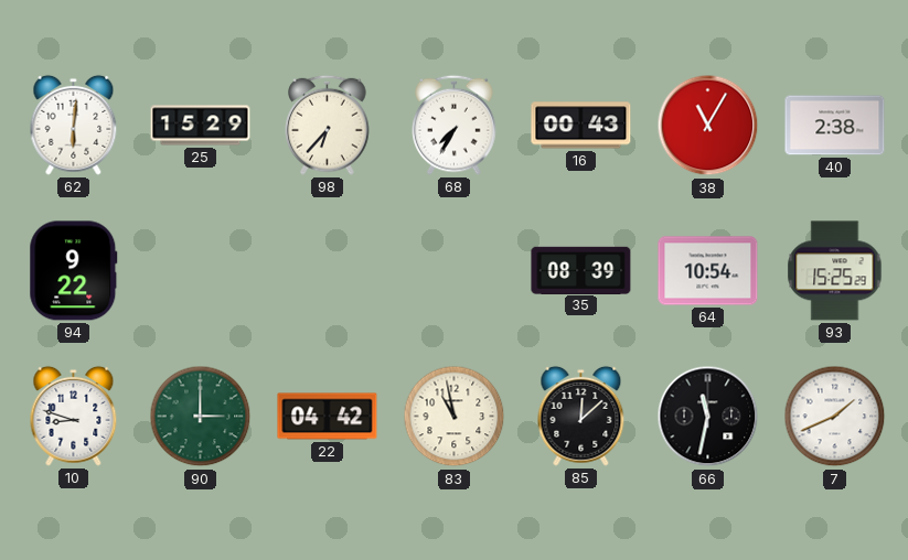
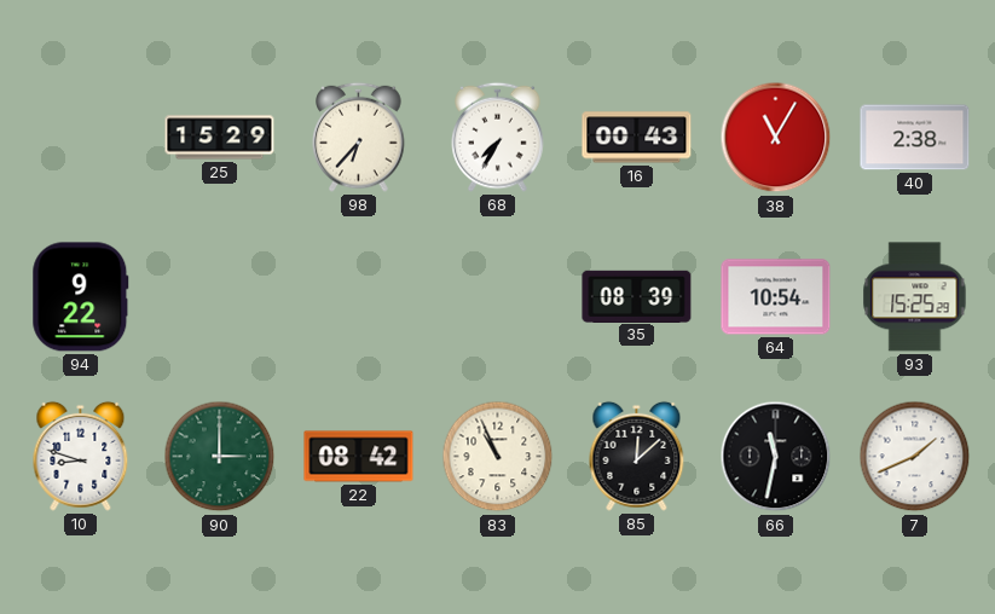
62: 6:01 -> none
22: 04:42 -> 08:42
83: 10:58 -> 10:56
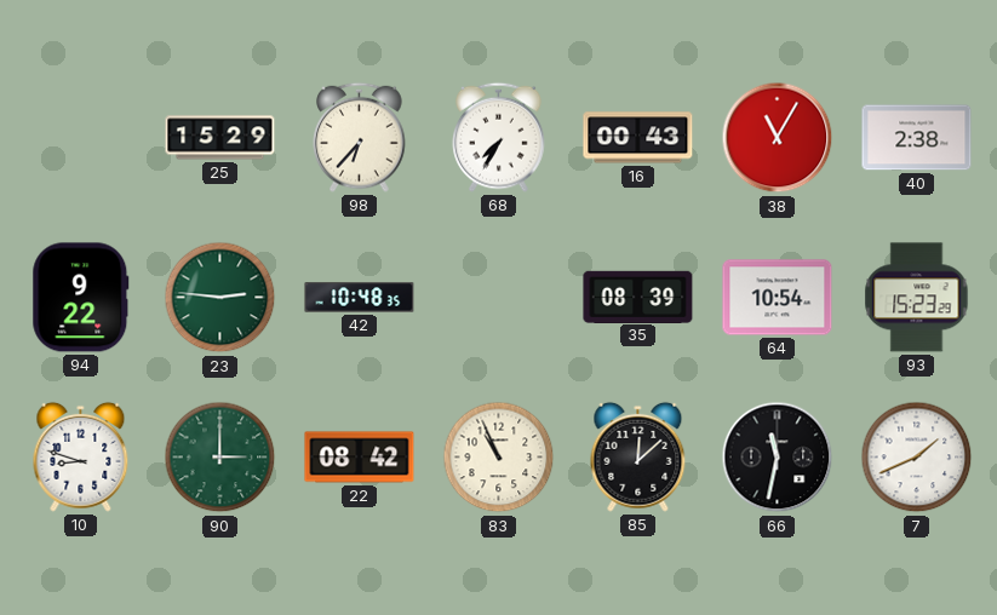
23: none -> 2:46
42: none -> 10:48
93: 15:25 -> 15:23
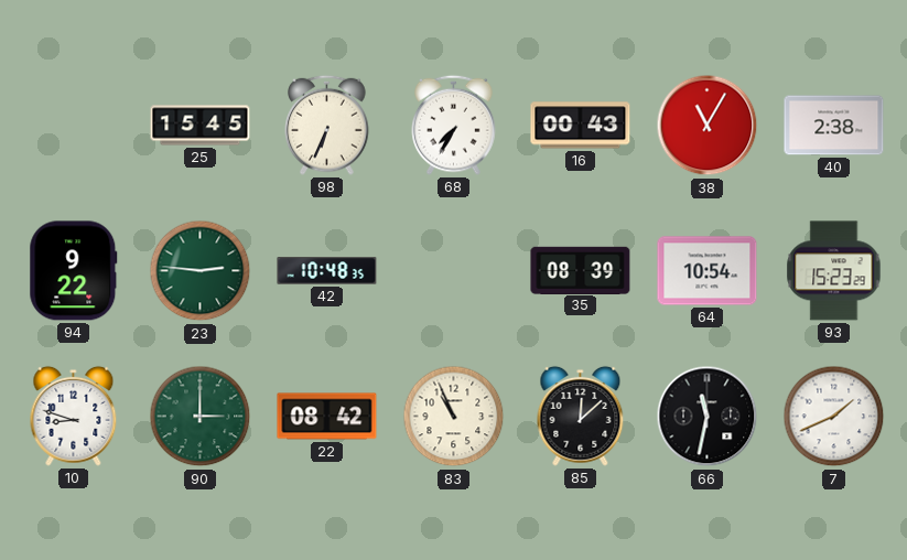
25: 15:29 -> 15:45
98: 6:37 -> 6:34
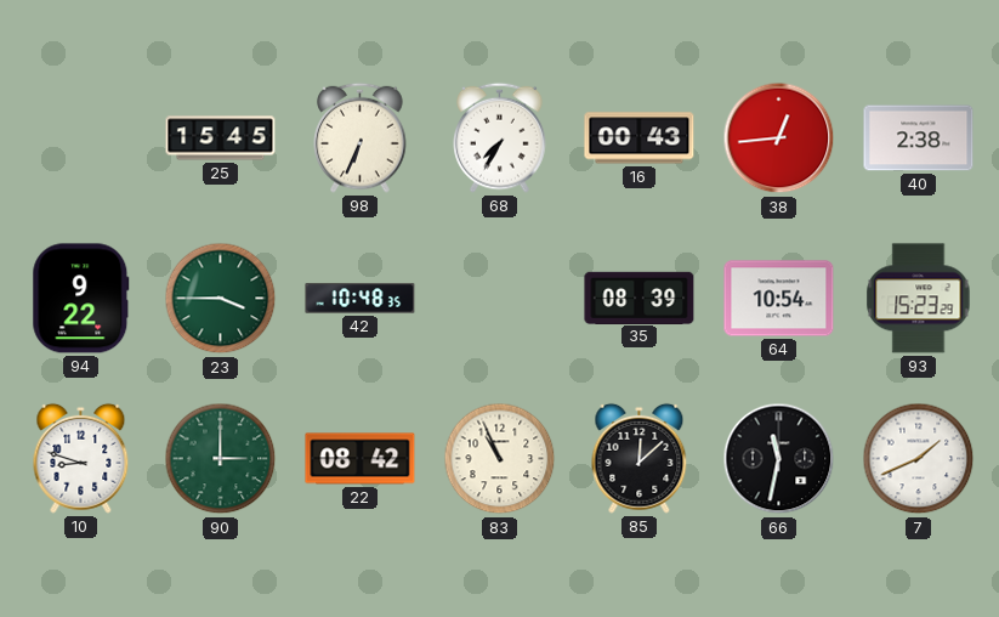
38: 11:05 -> 12:44
23: 2:46 -> 3:45
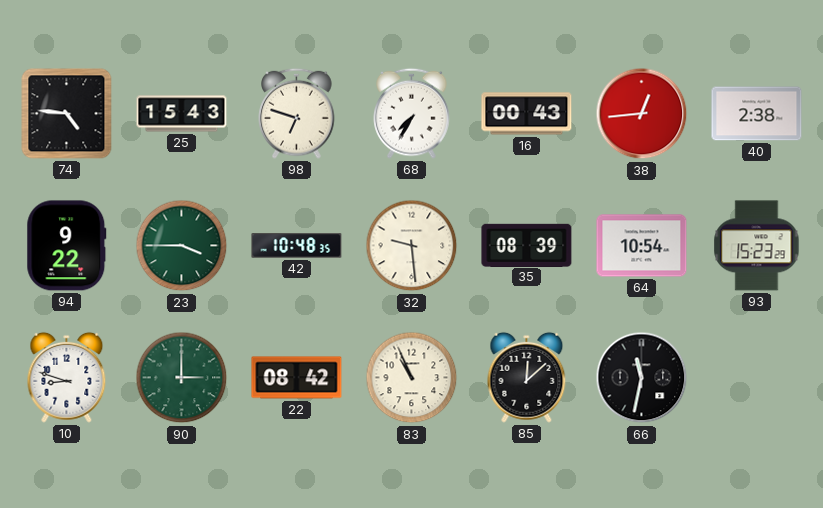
74: none -> 4:46
25: 15:45 -> 15:43
98: 6:34 -> 6:48
32: none -> 9:29
7: 1:41 -> none
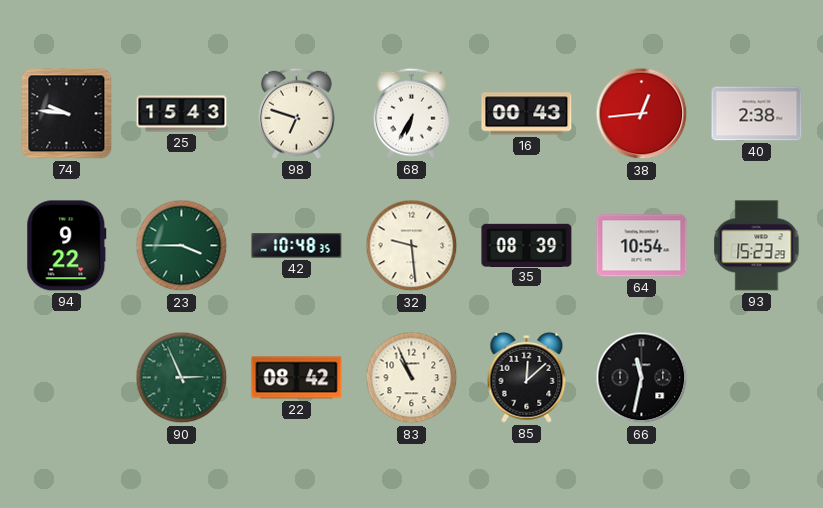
74: 4:46 -> 9:46
68: 7:35 -> 6:35
10: 8:48 -> none
90: 3:00 -> 2:56
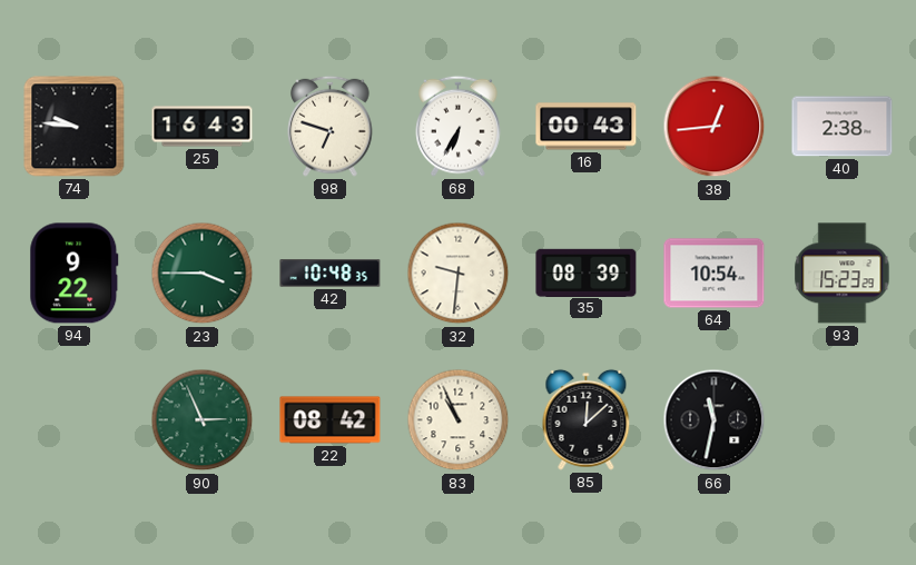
25: 15:43 -> 16:43
32: 9:29 -> 9:31
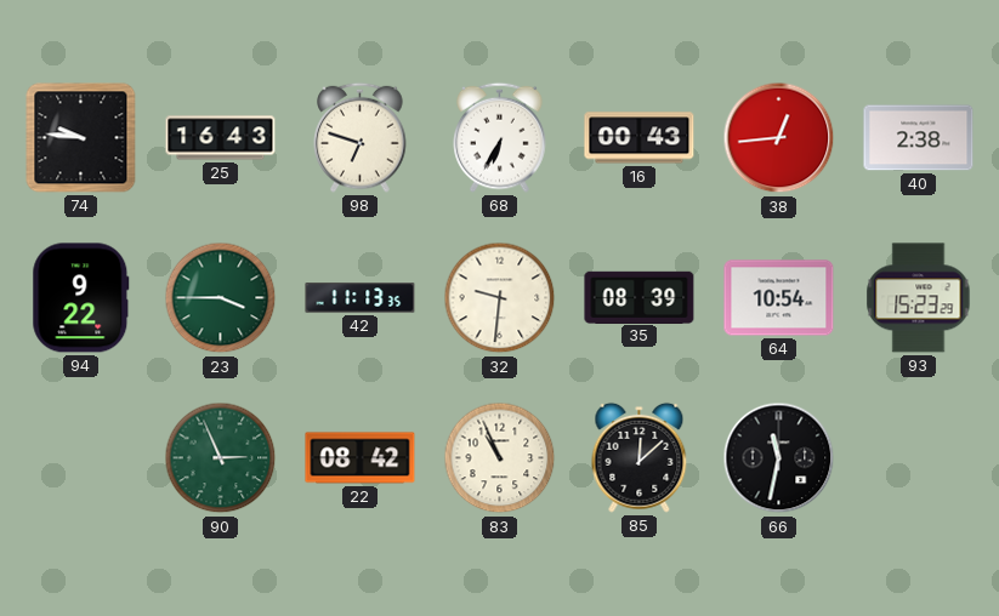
42: 10:48 -> 11:13
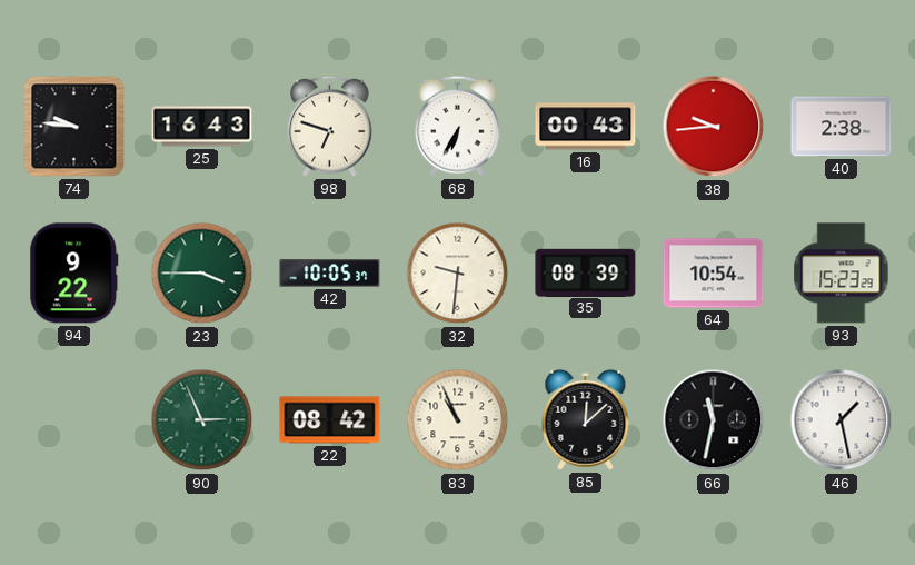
38: 12:44 -> 9:44
42: 11:13 -> 10:05
46: none -> 1:28
